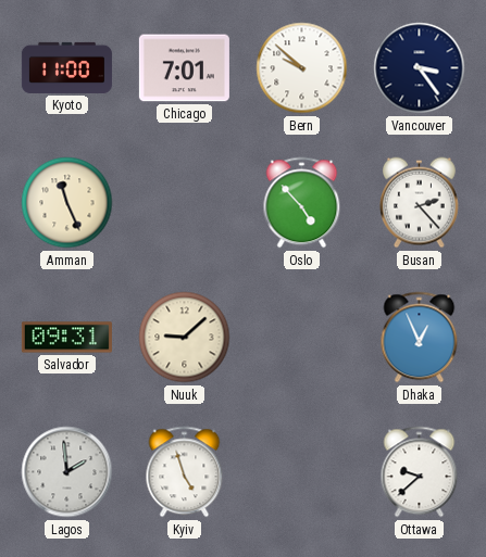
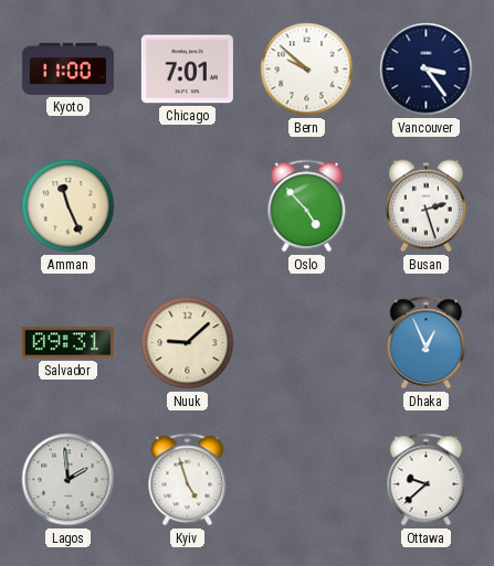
Busan: 2:23 -> 2:27
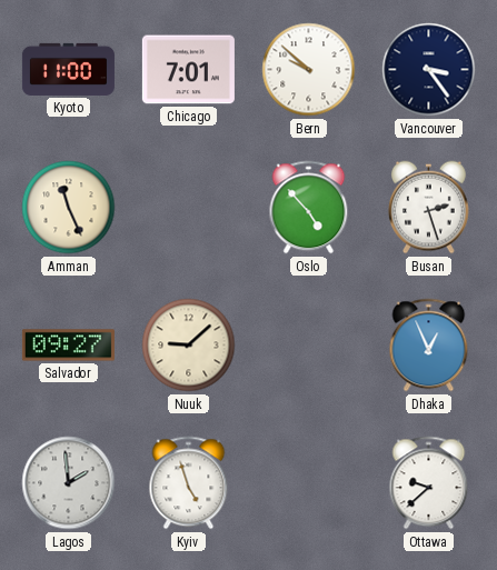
Salvador: 09:31 -> 09:27
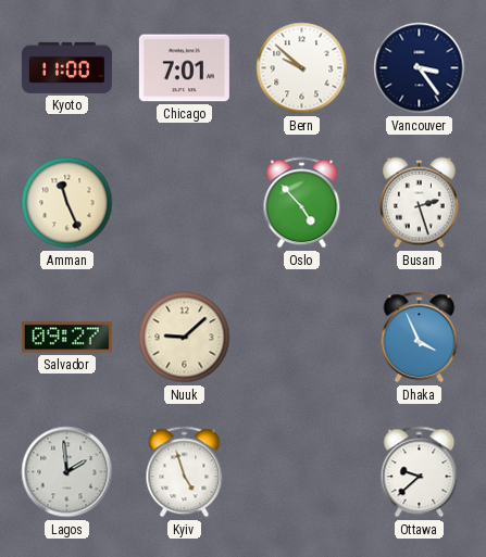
Dhaka: 12:56 -> 3:56
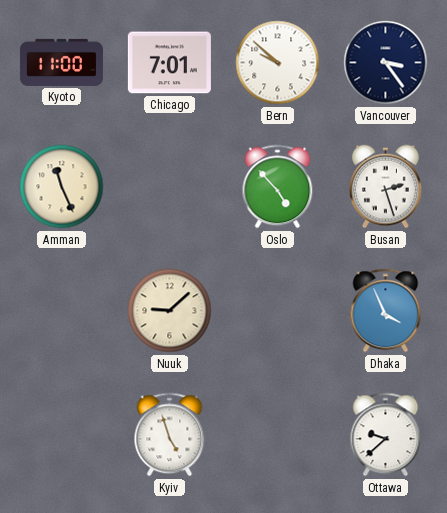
Salvador: 09:27 -> none
Lagos: 1:59 -> none
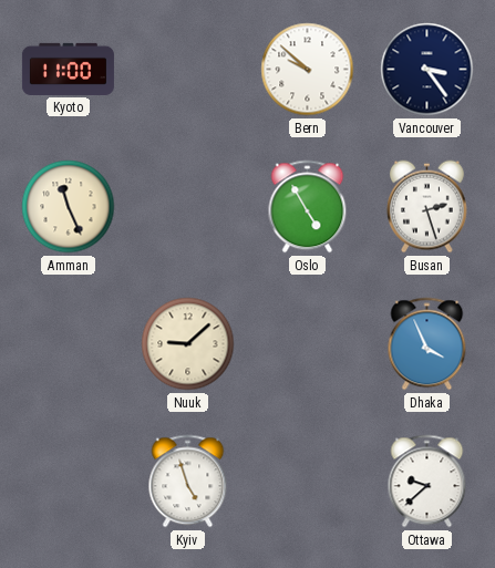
Chicago: 7:01 -> none
Oslo: 4:53 -> 4:55
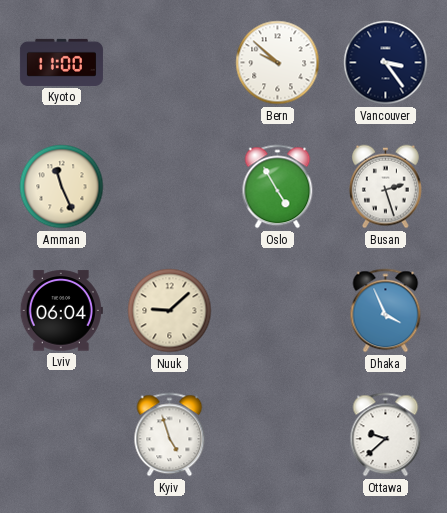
Lviv: none -> 06:04
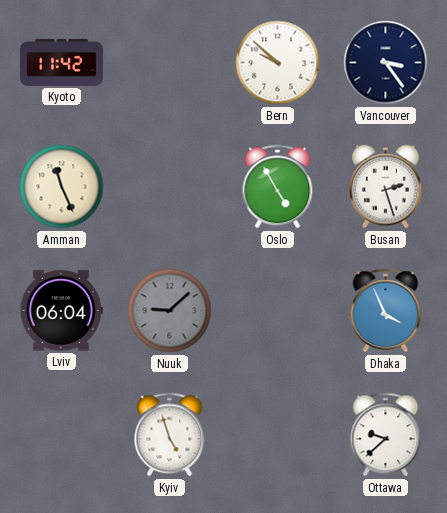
Kyoto: 11:00 -> 11:42
Nuuk dial: cream -> grey
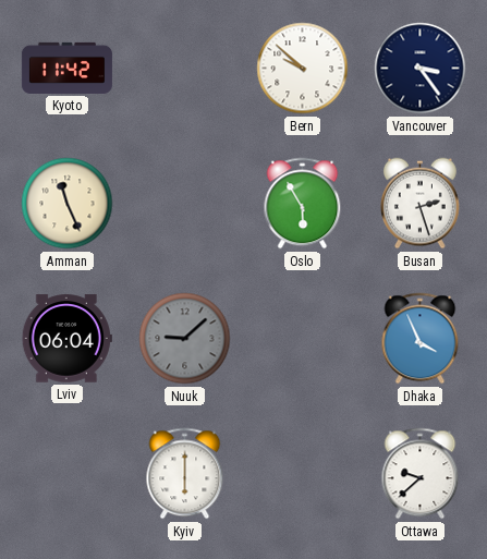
Oslo: 4:55 -> 5:55
Kyiv: 4:57 -> 6:00
